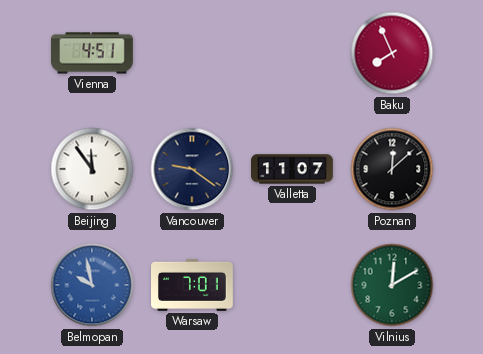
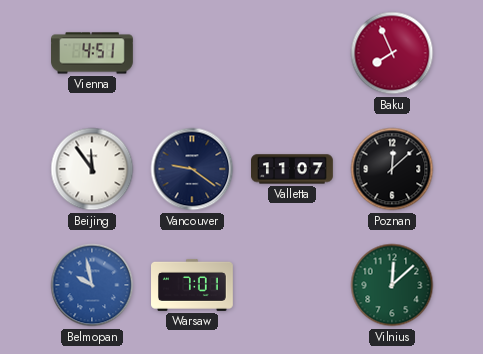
Vilnius: 12:10 -> 12:08
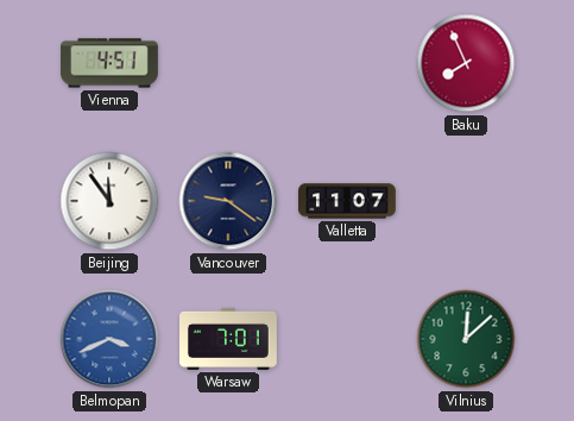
Poznan: 12:08 -> none
Belmopan: 9:58 -> 3:41
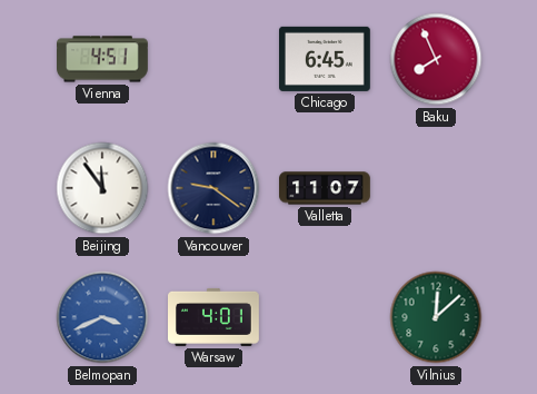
Chicago: none -> 6:45
Warsaw: 7:01 -> 4:01
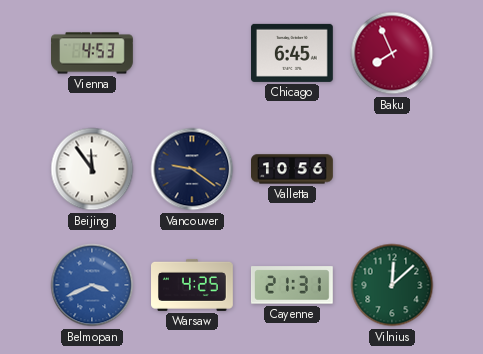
Vienna: 4:51 -> 4:53
Valletta: 11:07 -> 10:56
Warsaw: 4:01 -> 4:25
Cayenne: none -> 21:31
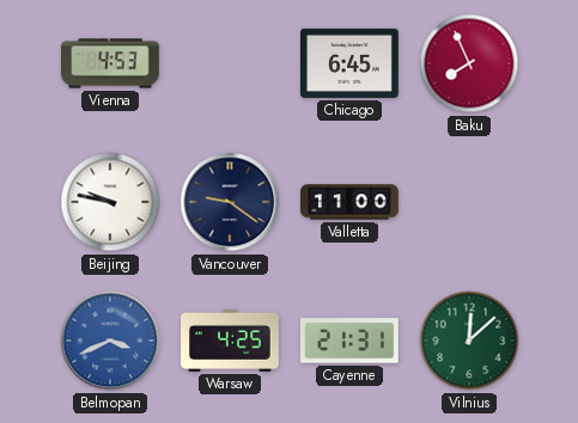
Beijing: 11:54 -> 9:47
Valletta: 10:56 -> 11:00
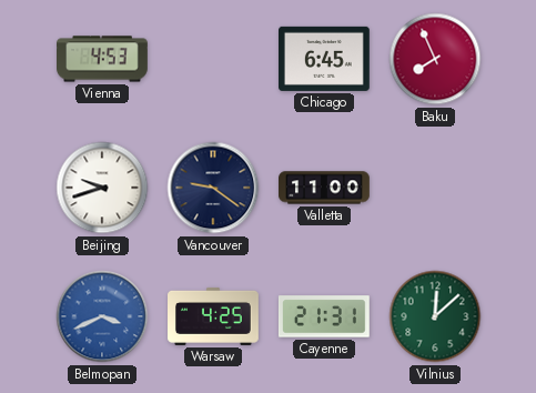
Beijing: 9:47 -> 9:42
